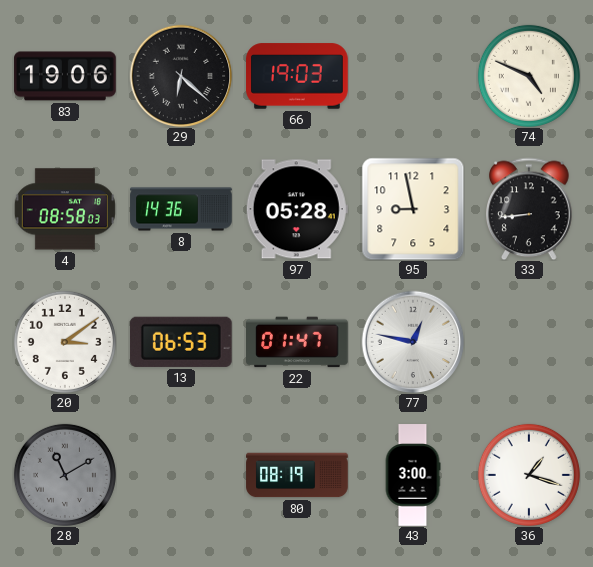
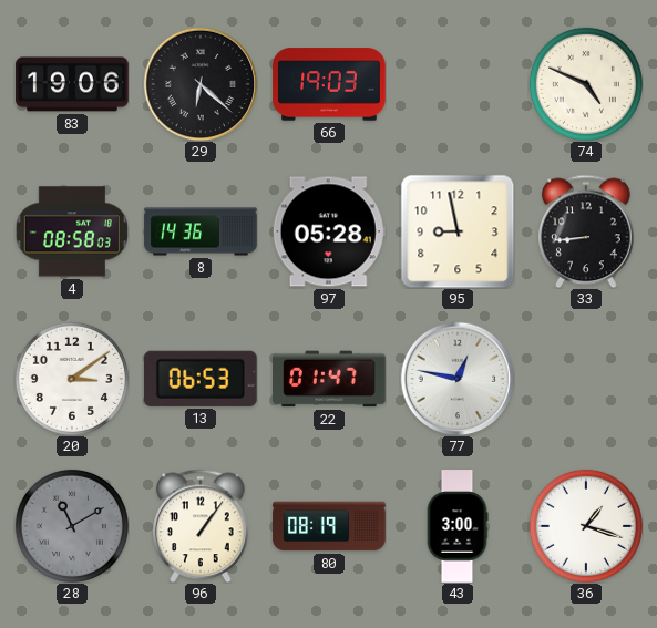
96: none -> 1:06
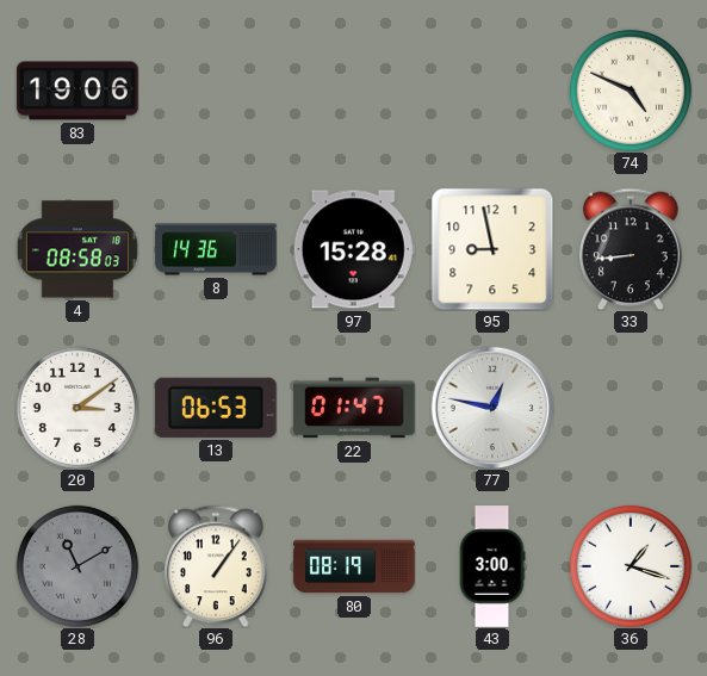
29: 6:22 -> none
66: 19:03 -> none
97: 05:28 -> 15:28
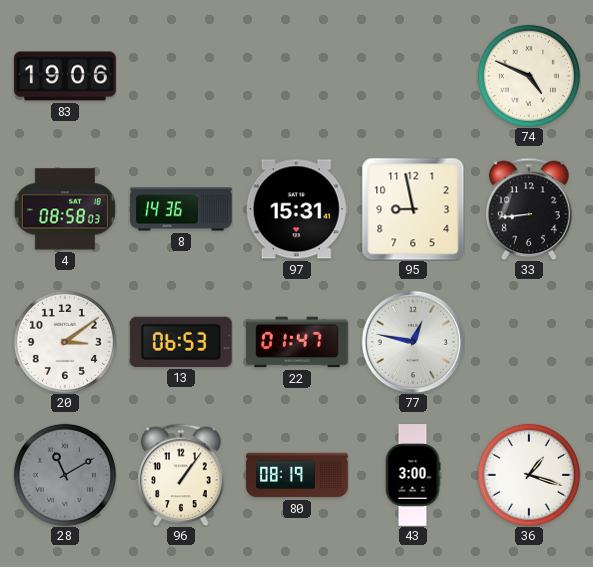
97: 15:28 -> 15:31
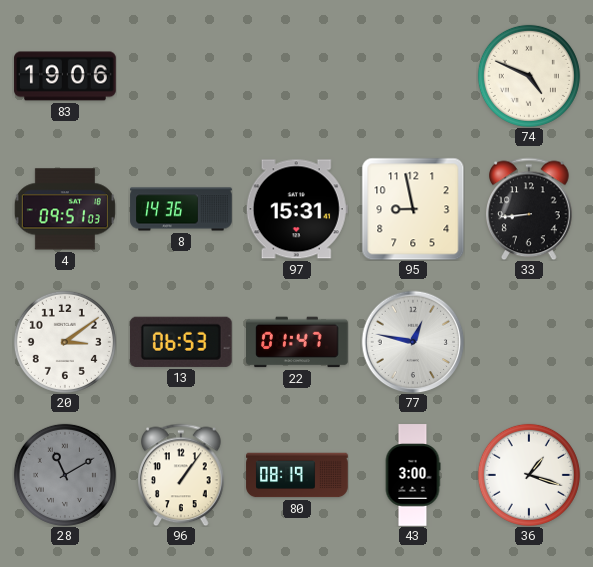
4: 08:58 -> 09:51
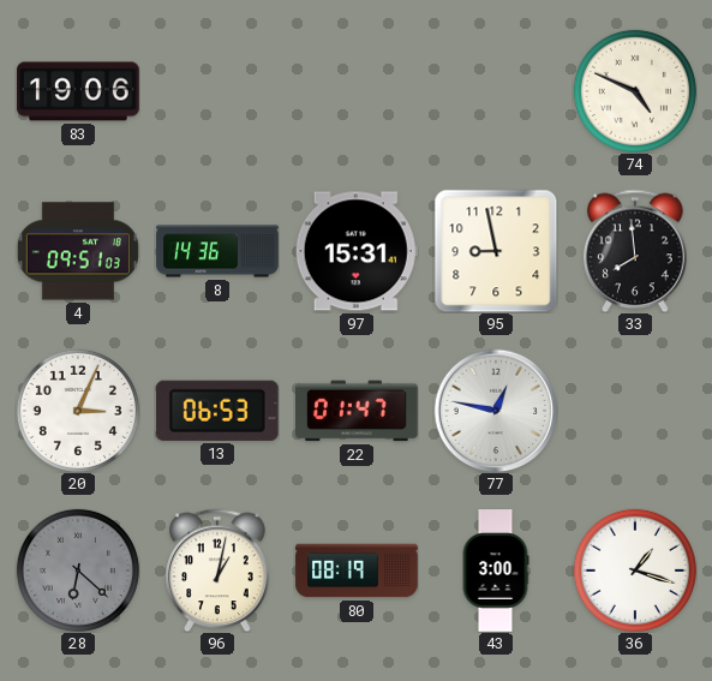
33: 8:44 -> 7:59
20: 3:09 -> 3:04
28: 11:10 -> 6:22
96: 1:06 -> 1:02
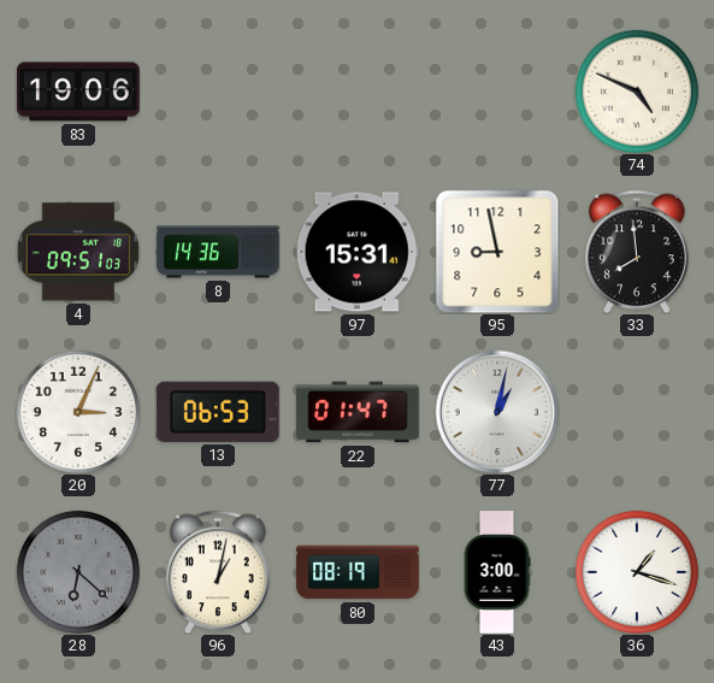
77: 12:47 -> 1:02
